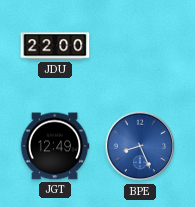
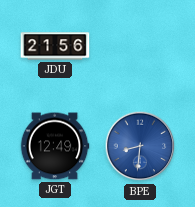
JDU: 22:00 -> 21:56
BPE: 8:26 -> 8:31
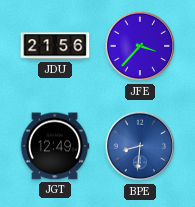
JFE: none -> 3:37
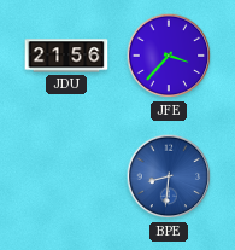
JGT: 12:49 -> none
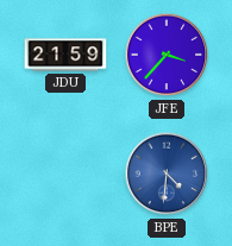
JDU: 21:56 -> 21:59
BPE: 8:31 -> 4:31
